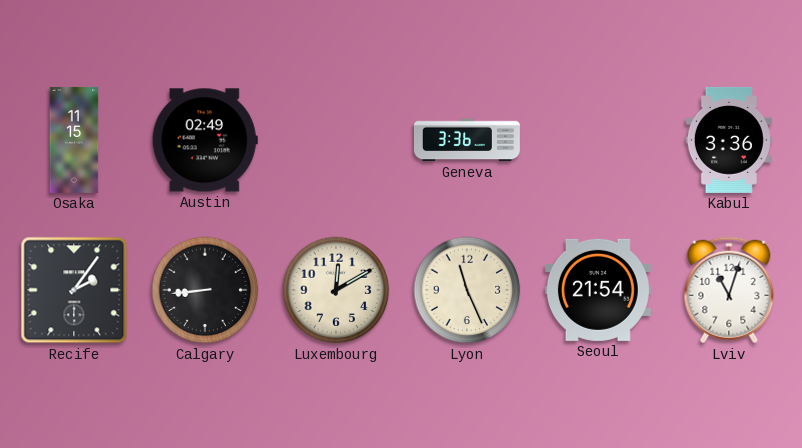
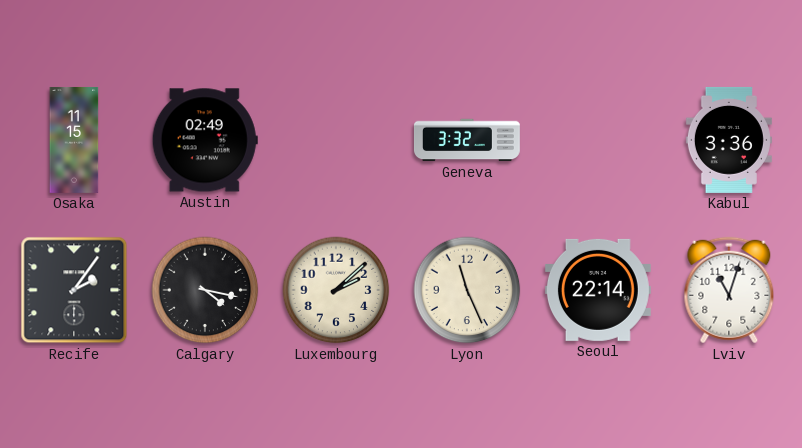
Geneva: 3:36 -> 3:32
Calgary: 8:44 -> 4:17
Luxembourg: 12:10 -> 2:08
Seoul: 21:54 -> 22:14
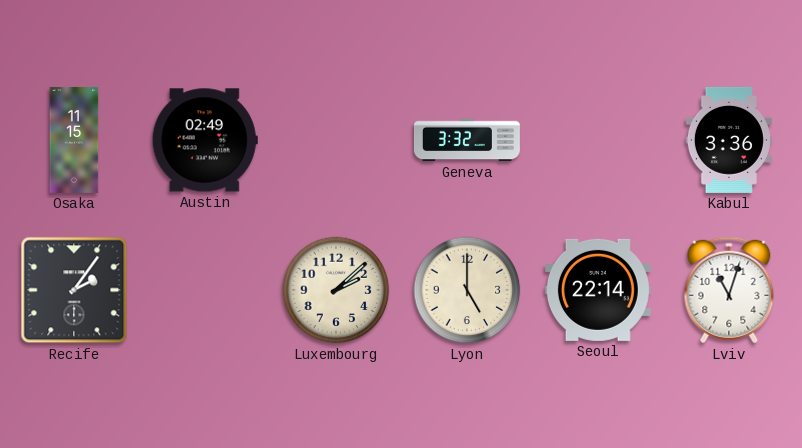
Calgary: 4:17 -> none
Lyon: 11:26 -> 5:00
